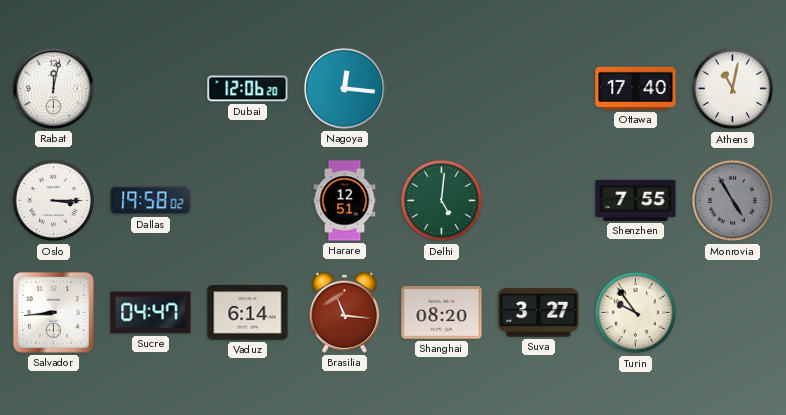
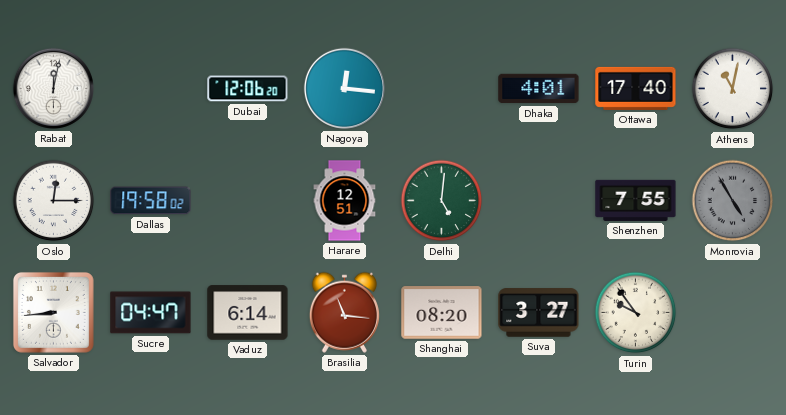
Dhaka: none -> 4:01
Oslo: 3:15 -> 12:15
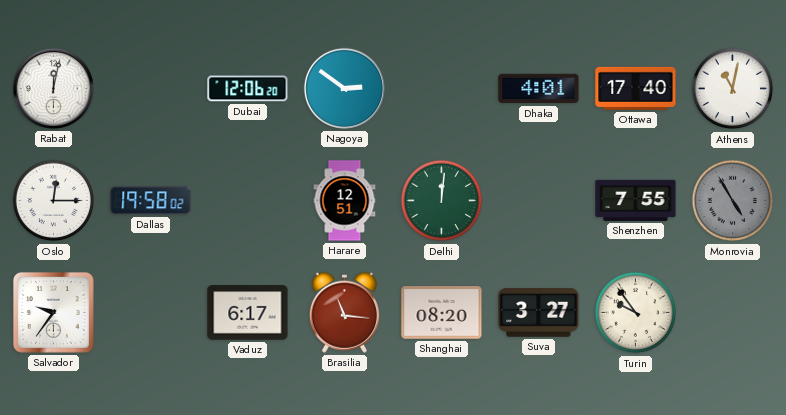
Nagoya: 12:16 -> 2:51
Delhi: 5:01 -> 12:01
Salvador: 8:44 -> 9:36
Sucre: 04:47 -> none
Vaduz: 6:14 -> 6:17
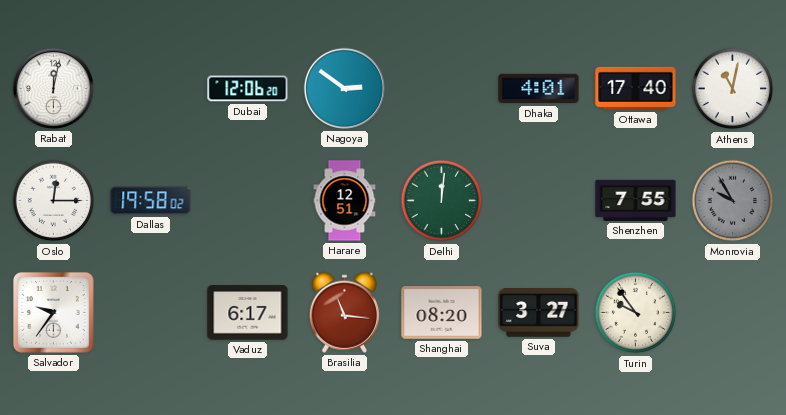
Monrovia: 4:55 -> 9:55
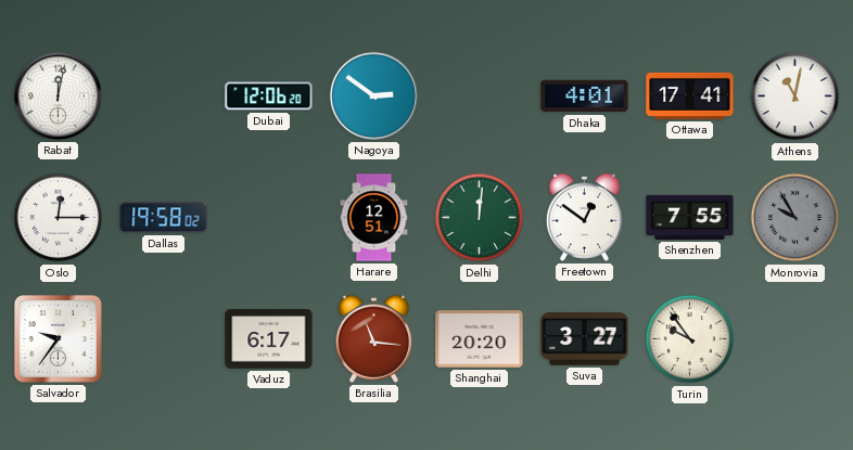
Ottawa: 17:40 -> 17:41
Freetown: none -> 12:51
Shanghai: 08:20 -> 20:20
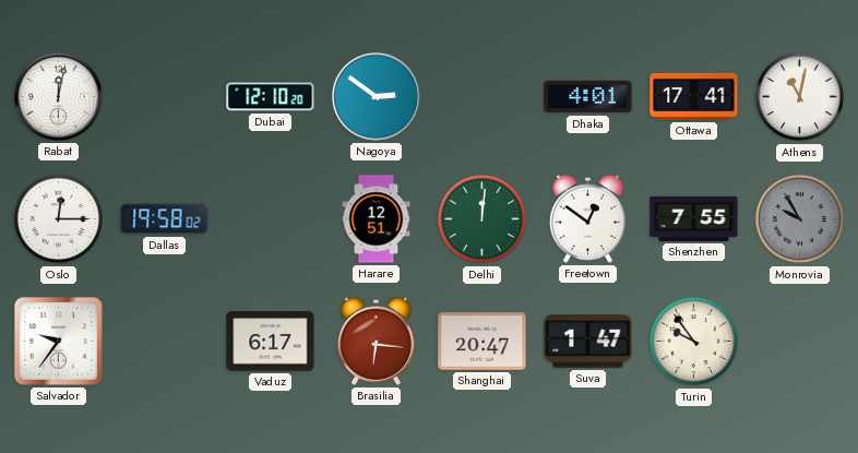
Dubai: 12:06 -> 12:10
Brasilia: 11:16 -> 6:16
Shanghai: 20:20 -> 20:47
Suva: 3:27 -> 1:47
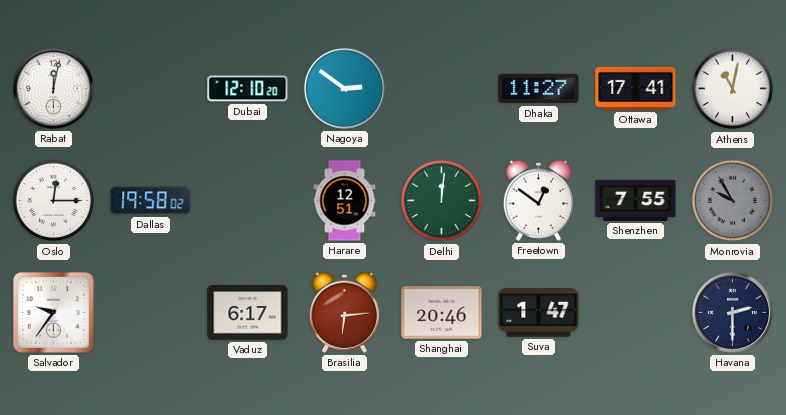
Dhaka: 4:01 -> 11:27
Brasilia: 6:16 -> 6:14
Shanghai: 20:47 -> 20:46
Turin: 9:54 -> none
Havana: none -> 2:30
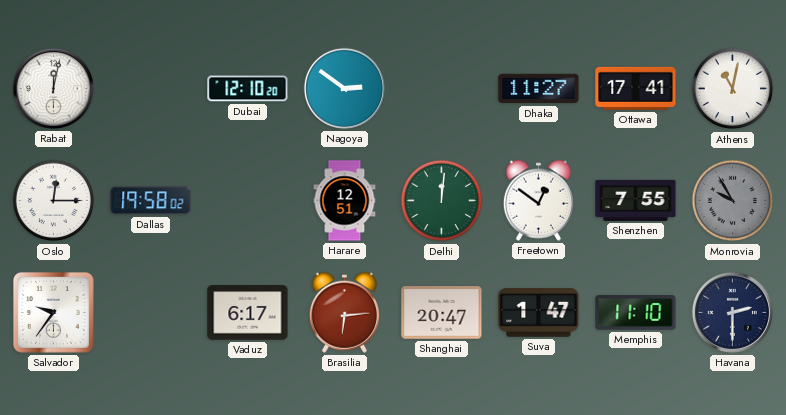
Shanghai: 20:46 -> 20:47
Memphis: none -> 11:10
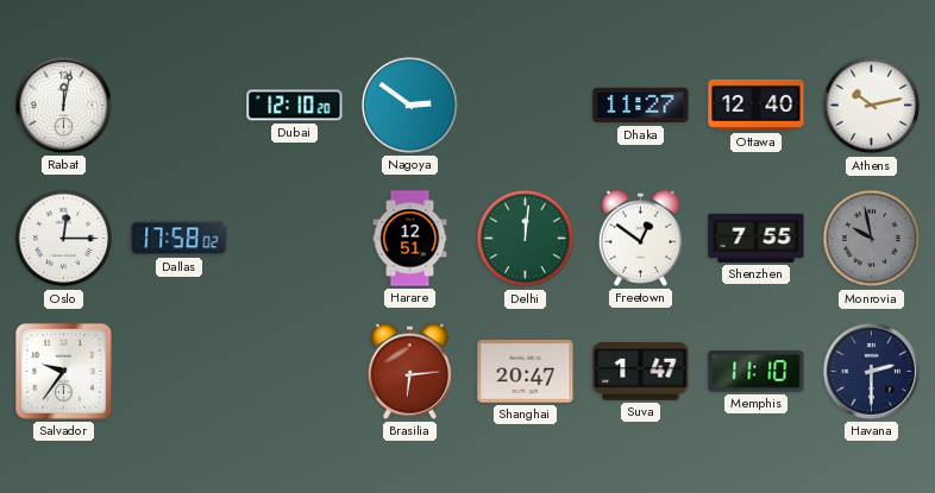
Ottawa: 17:41 -> 12:40
Athens: 11:02 -> 10:13
Dallas: 19:58 -> 17:58
Monrovia: 9:55 -> 9:58
Vaduz: 6:17 -> none
